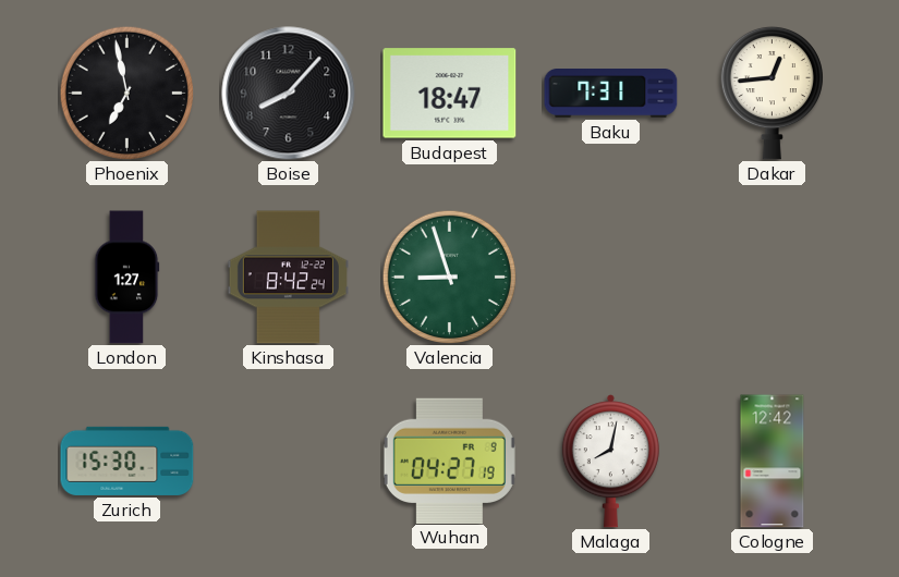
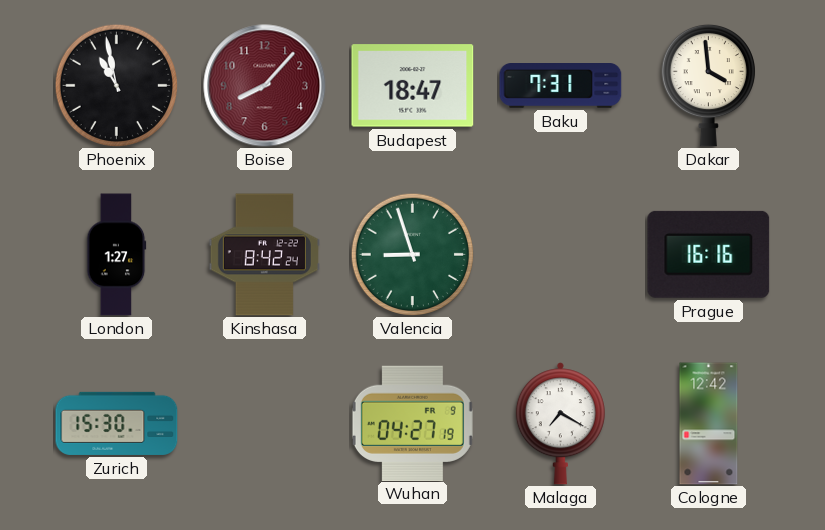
Phoenix: 6:58 -> 10:58
Boise dial: black -> burgundy
Dakar: 12:44 -> 3:59
Prague: none -> 16:16
Malaga: 8:02 -> 7:20
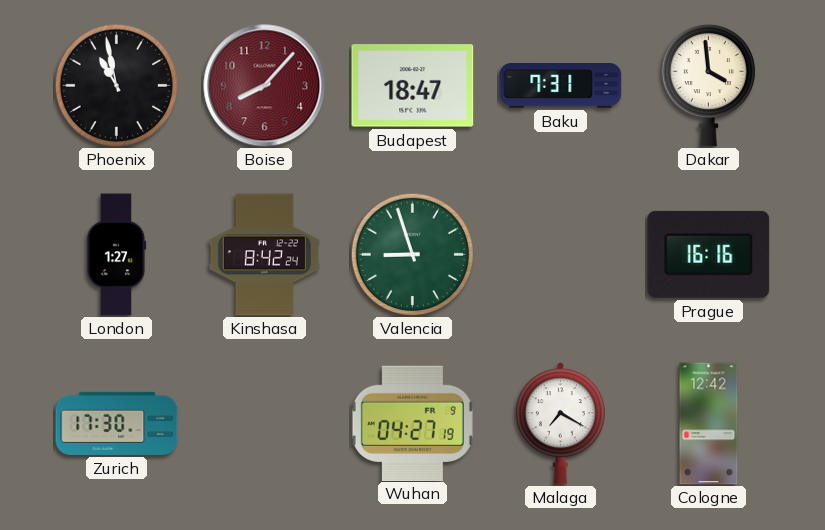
Zurich: 15:30 -> 17:30
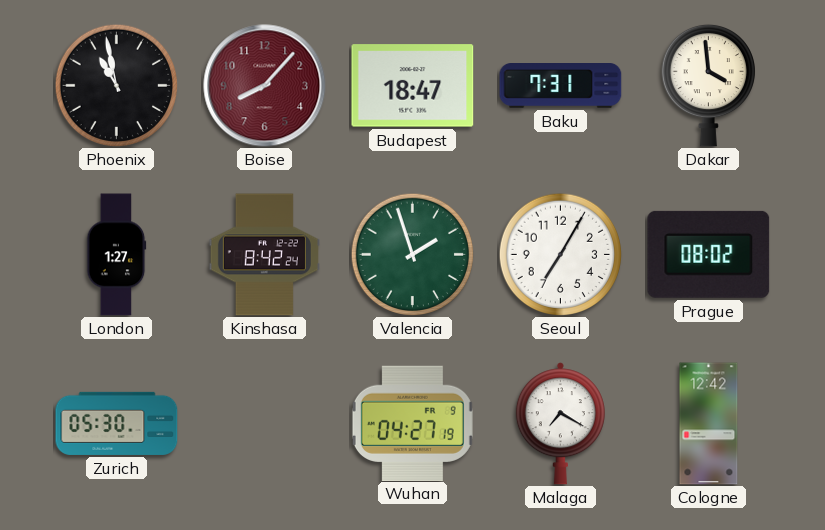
Valencia: 8:57 -> 1:57
Seoul: none -> 7:05
Prague: 16:16 -> 08:02
Zurich: 17:30 -> 05:30
